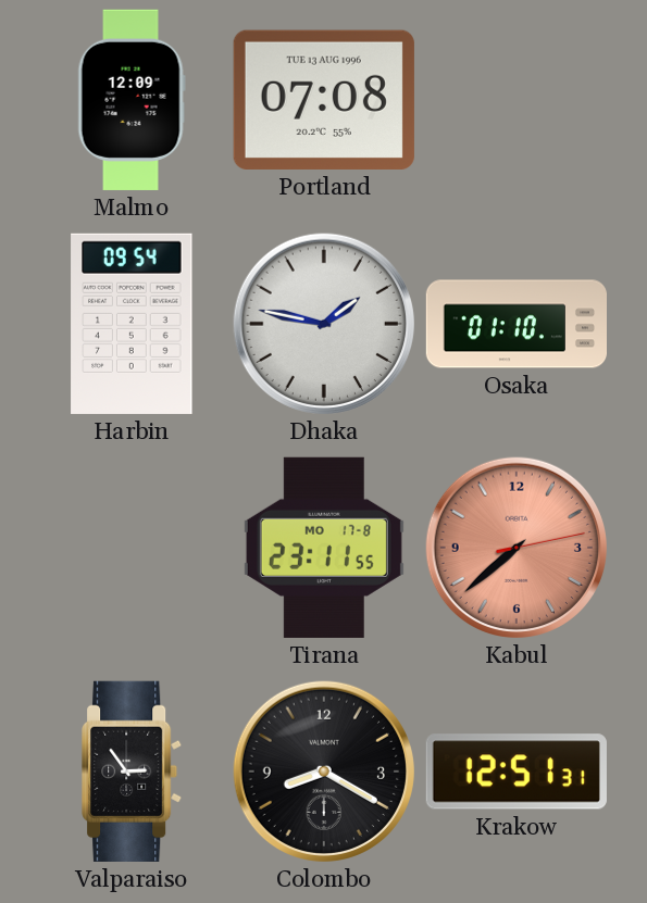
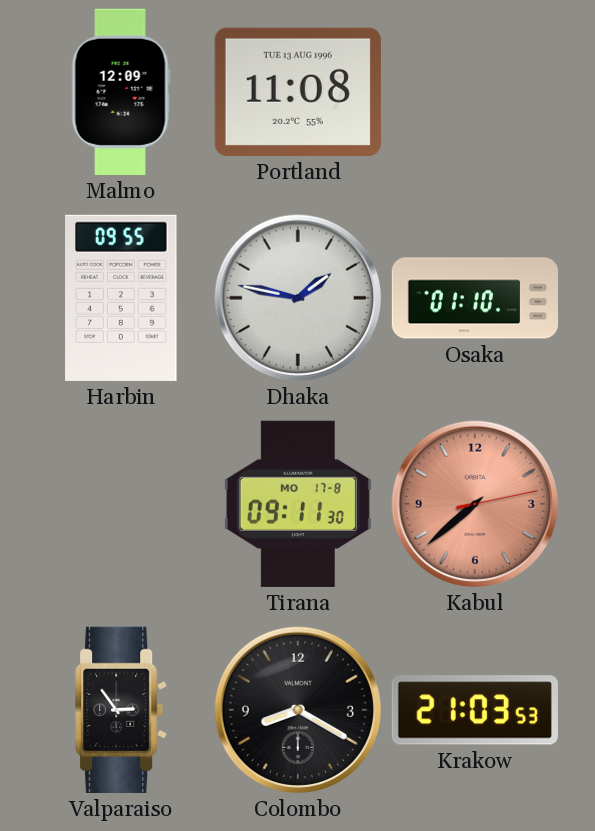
Portland: 07:08 -> 11:08
Harbin: 09:54 -> 09:55
Tirana: 23:11 -> 09:11
Krakow: 12:51 -> 21:03
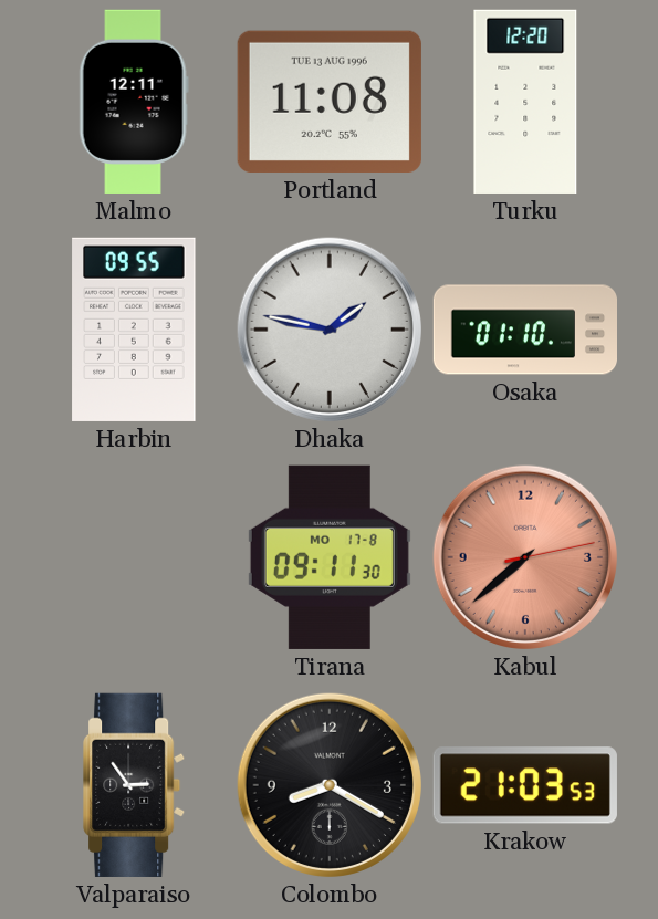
Malmo: 12:09 -> 12:11
Turku: none -> 12:20
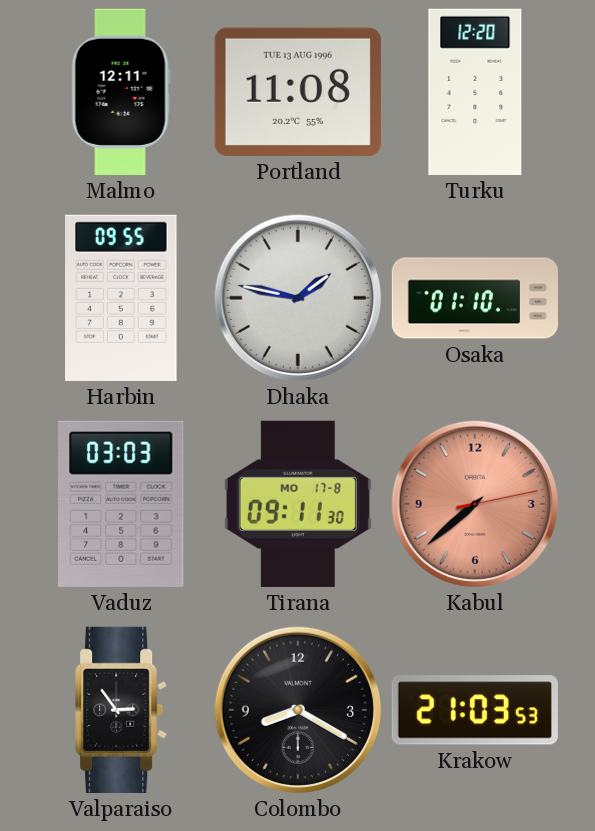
Vaduz: none -> 03:03
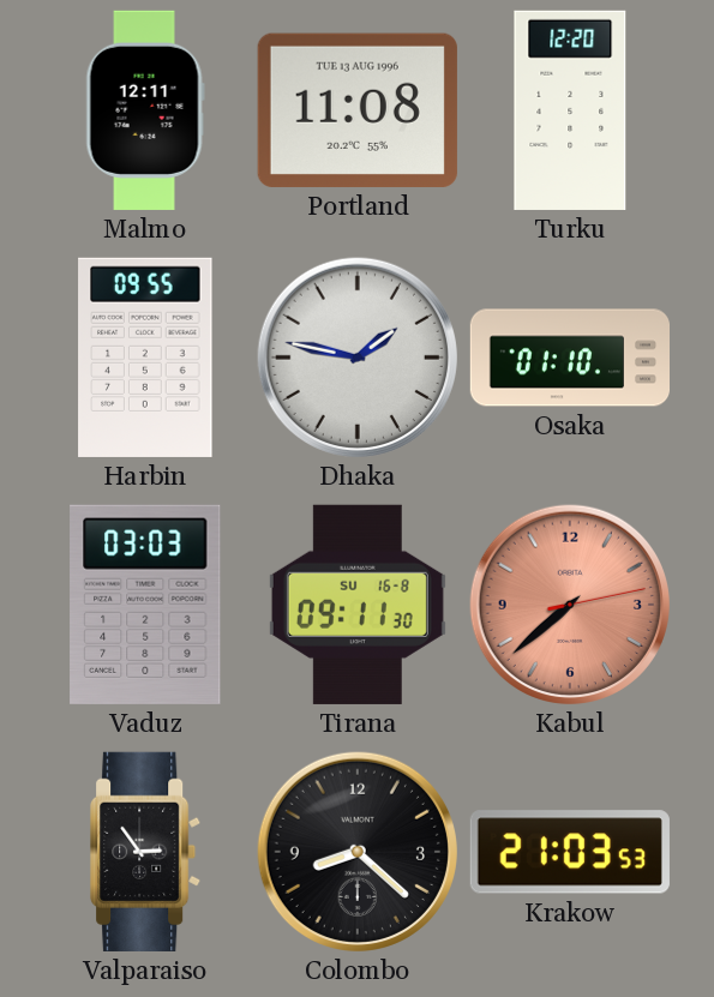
Tirana date: MO 17-8 -> SU 16-8
Colombo: 8:20 -> 8:22
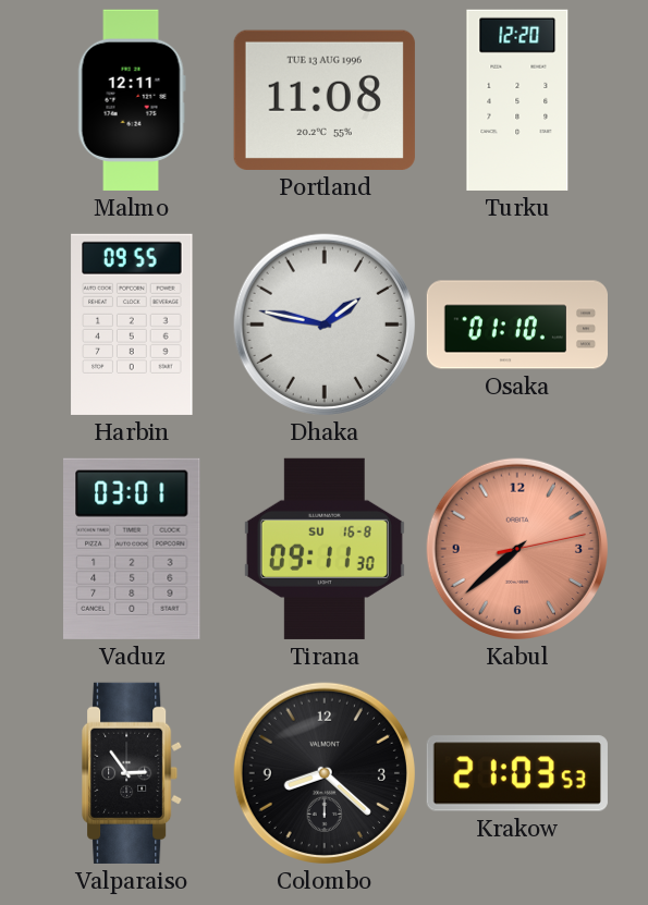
Vaduz: 03:03 -> 03:01
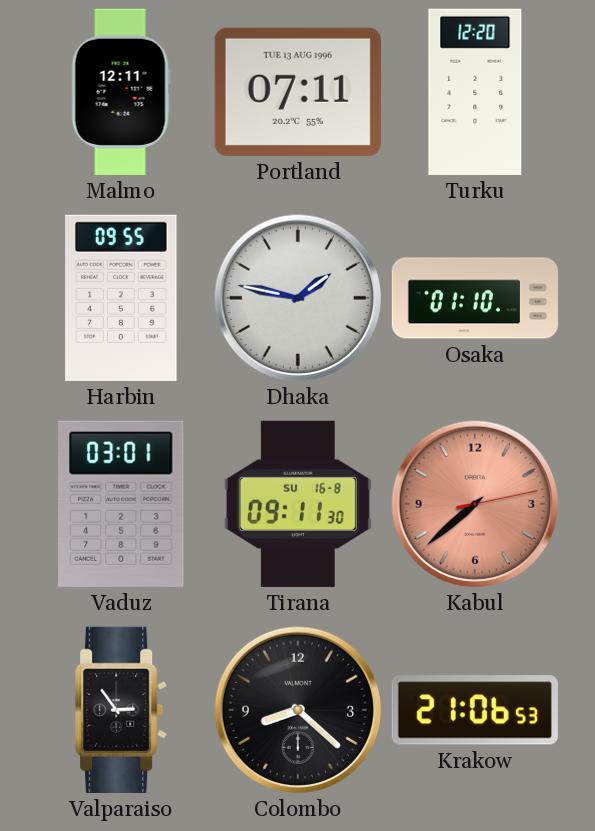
Portland: 11:08 -> 07:11
Krakow: 21:03 -> 21:06
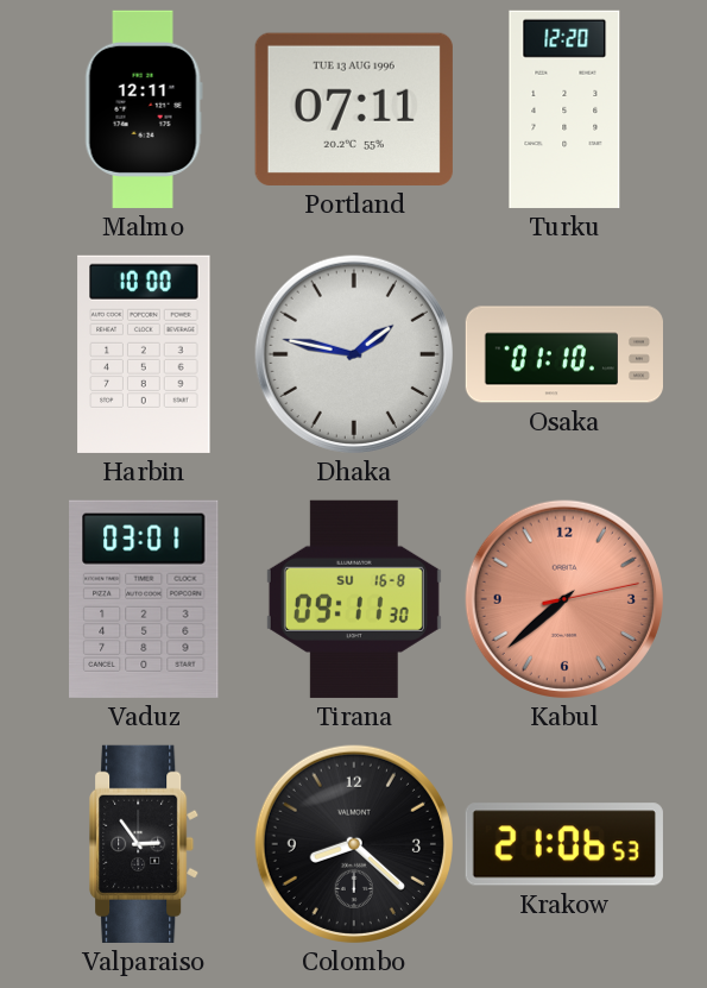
Harbin: 09:55 -> 10:00
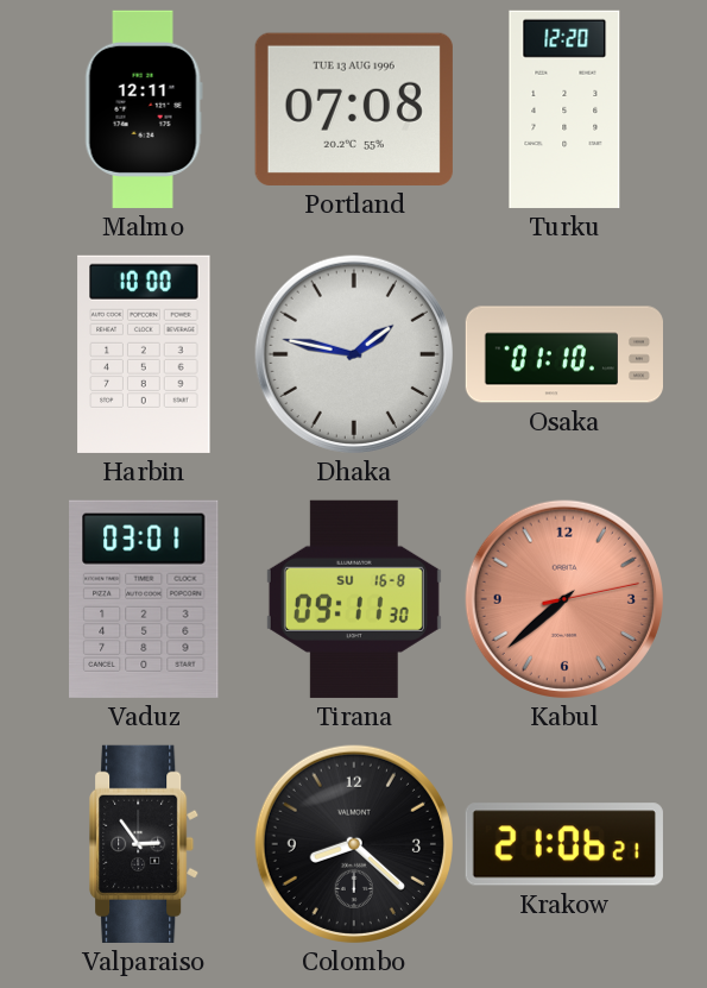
Portland: 07:11 -> 07:08
Krakow: 21:06:53 -> 21:06:21
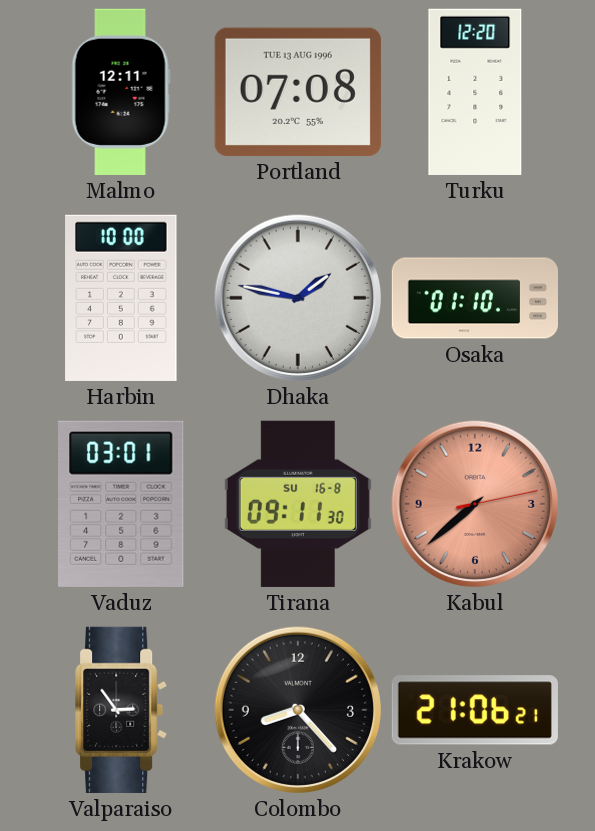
Colombo: 8:22 -> 8:23
